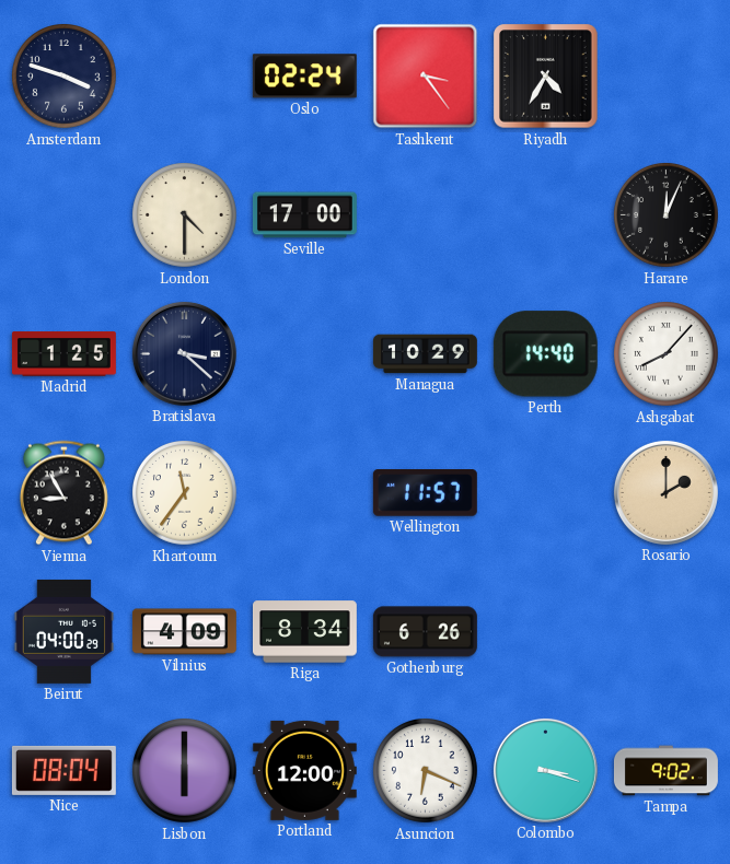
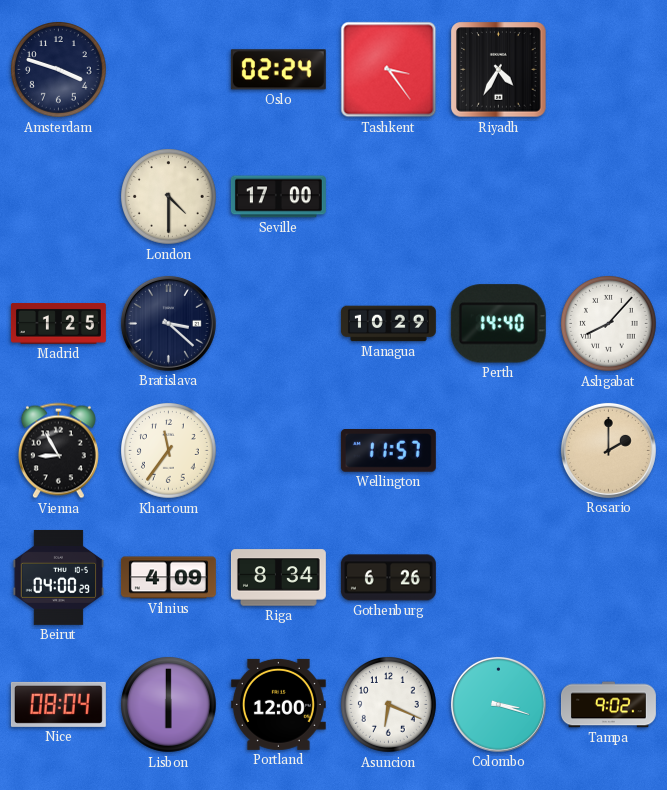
Harare: 12:04 -> none
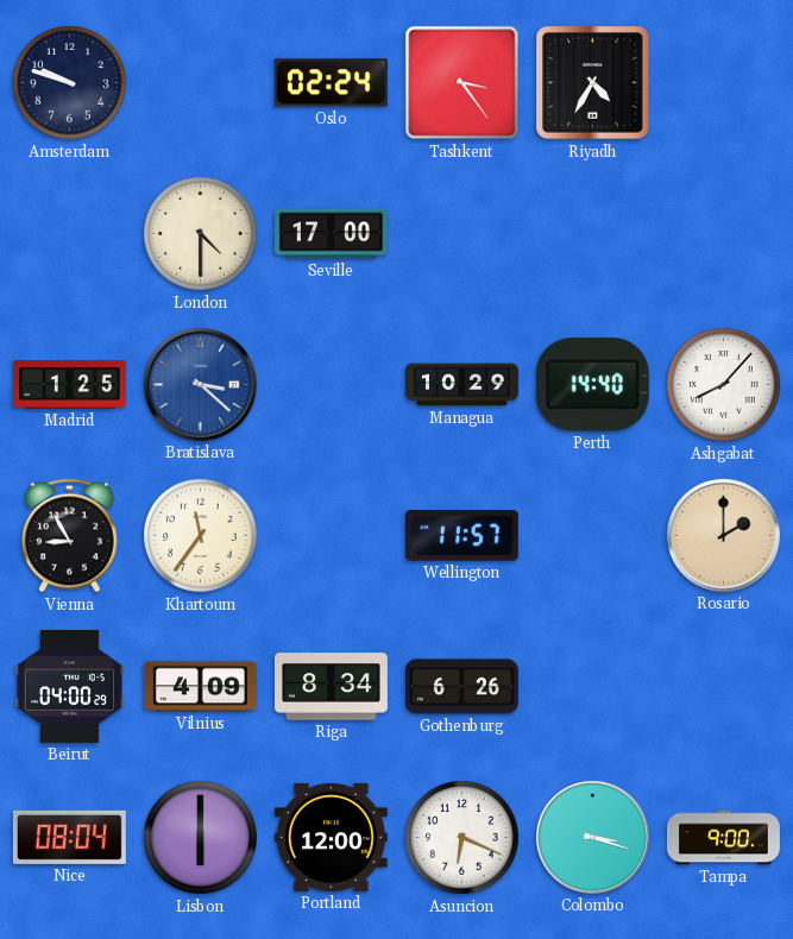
Amsterdam: 3:48 -> 9:48
Bratislava dial: navy -> blue
Tampa: 9:02 -> 9:00
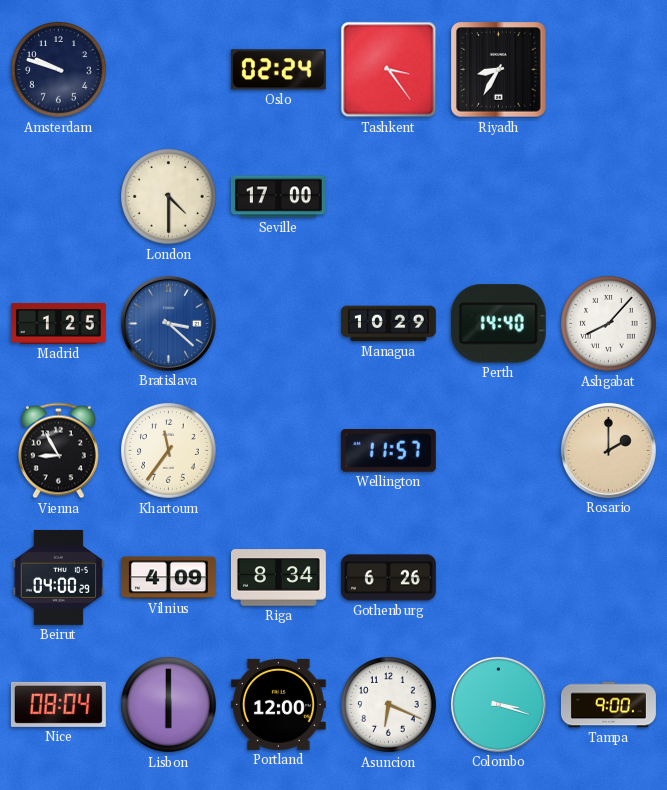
Riyadh: 4:35 -> 8:35
